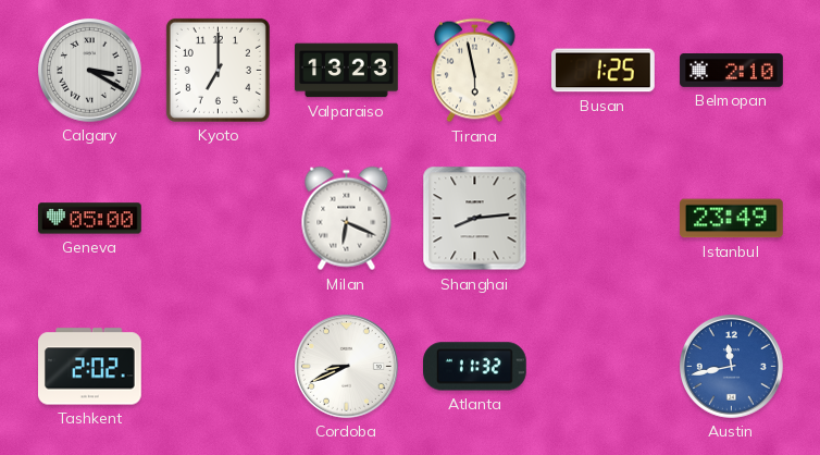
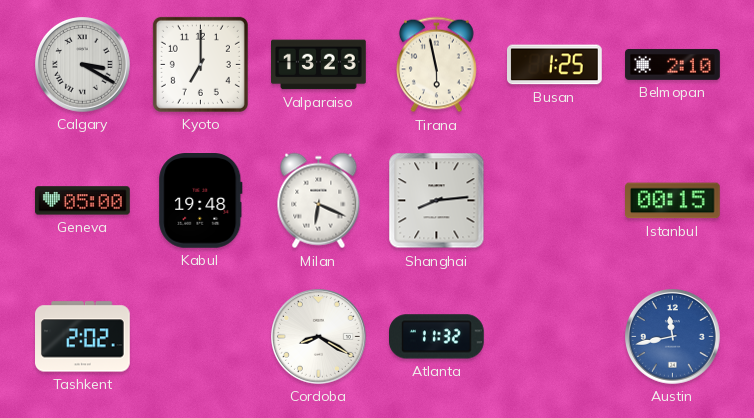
Kabul: none -> 19:48
Istanbul: 23:49 -> 00:15
Cordoba: 8:41 -> 8:20
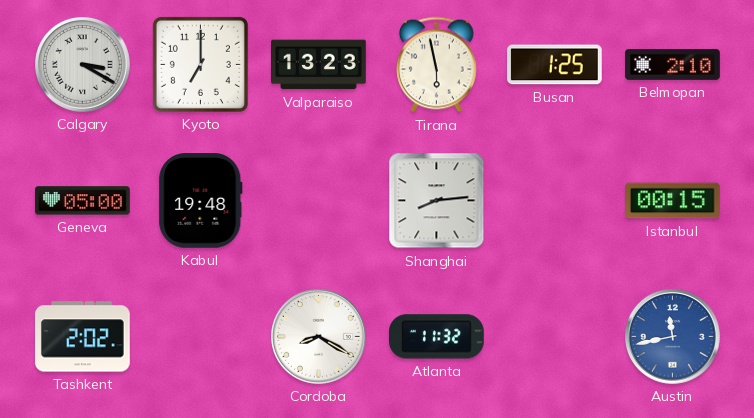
Milan: 6:19 -> none
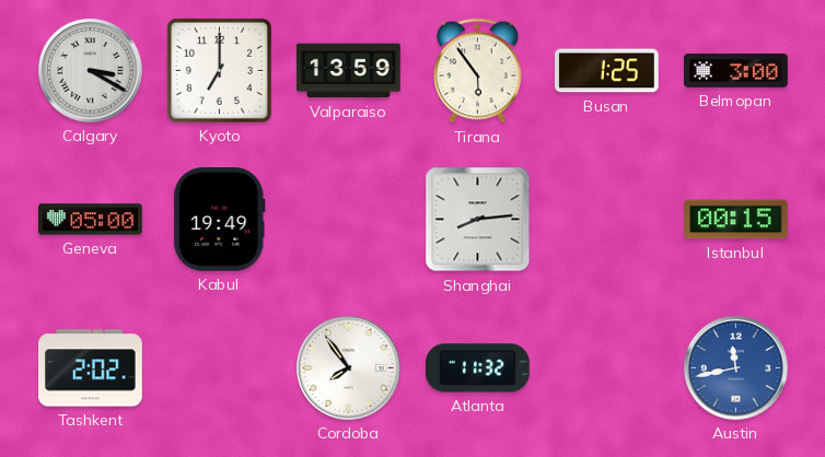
Valparaiso: 13:23 -> 13:59
Tirana: 5:58 -> 5:54
Belmopan: 2:10 -> 3:00
Kabul: 19:48 -> 19:49
Cordoba: 8:20 -> 7:54
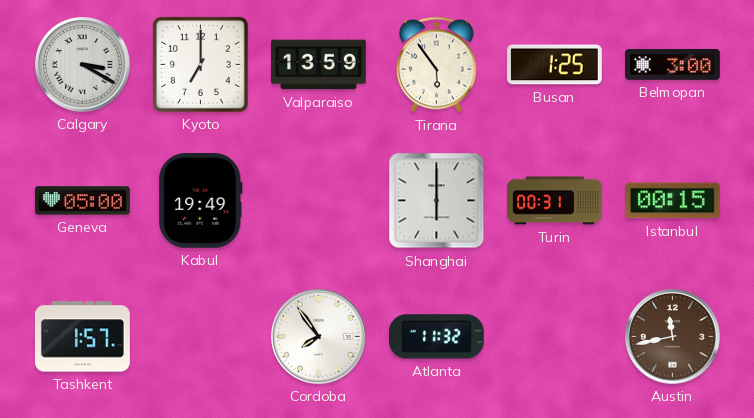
Shanghai: 8:14 -> 6:00
Turin: none -> 00:31
Tashkent: 2:02 -> 1:57
Austin dial: blue -> brown
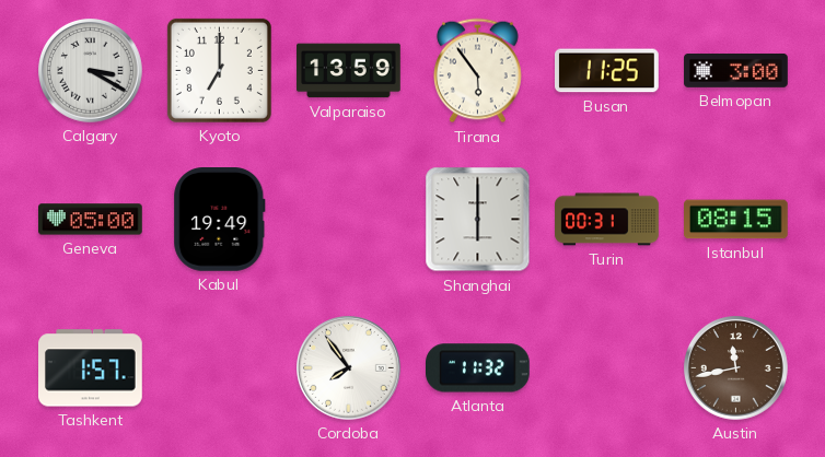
Busan: 1:25 -> 11:25
Istanbul: 00:15 -> 08:15
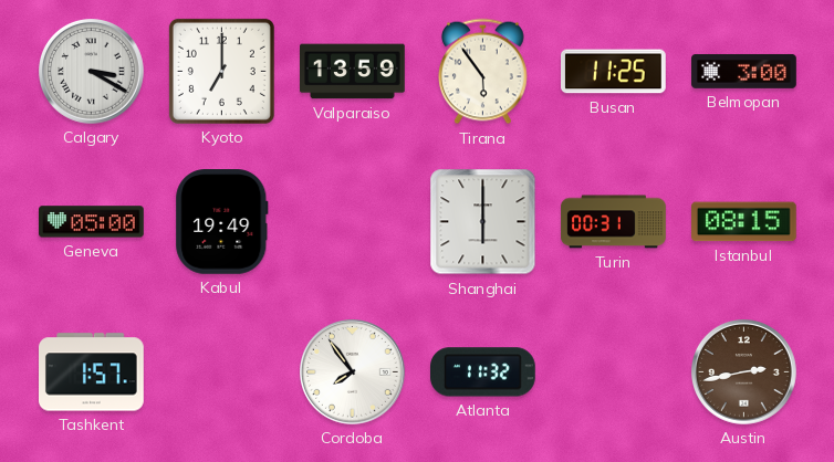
Austin: 11:43 -> 2:43
